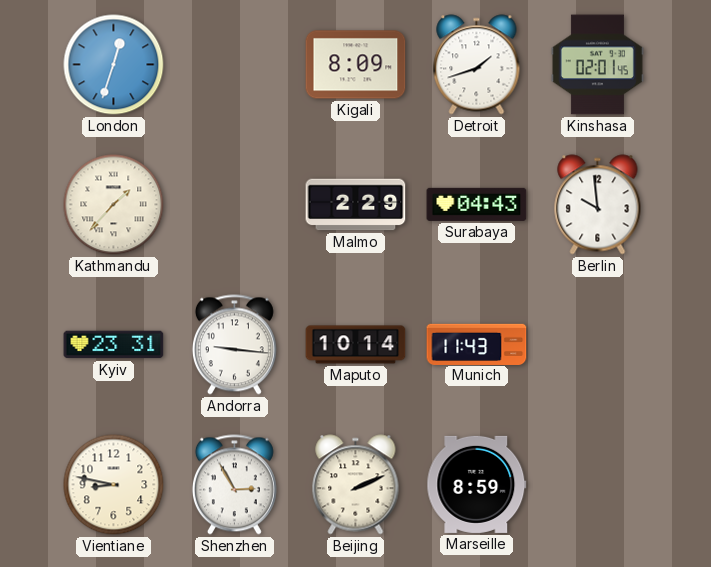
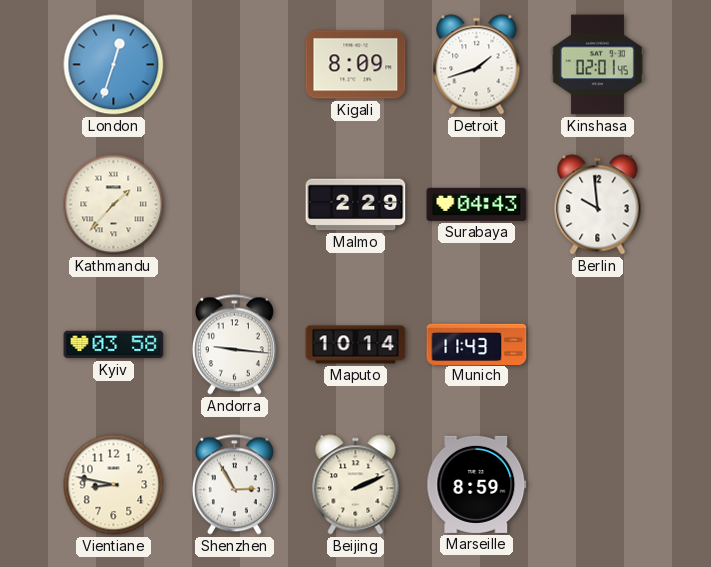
Kyiv: 23:31 -> 03:58
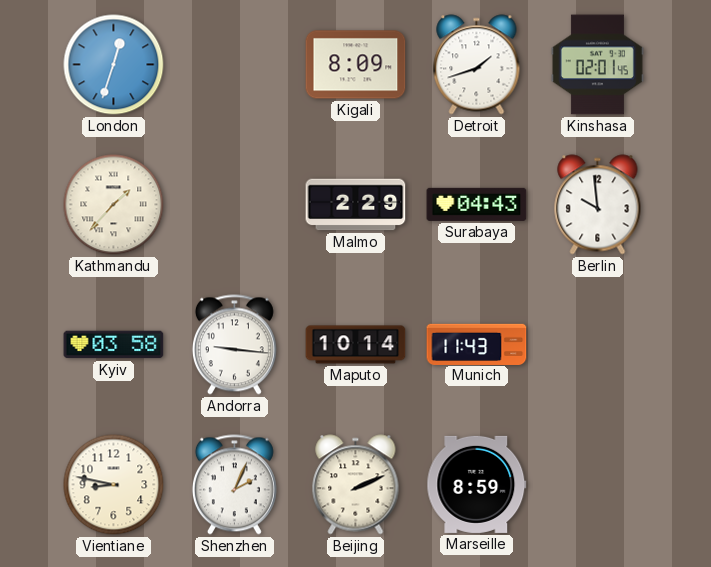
Shenzhen: 2:55 -> 2:04
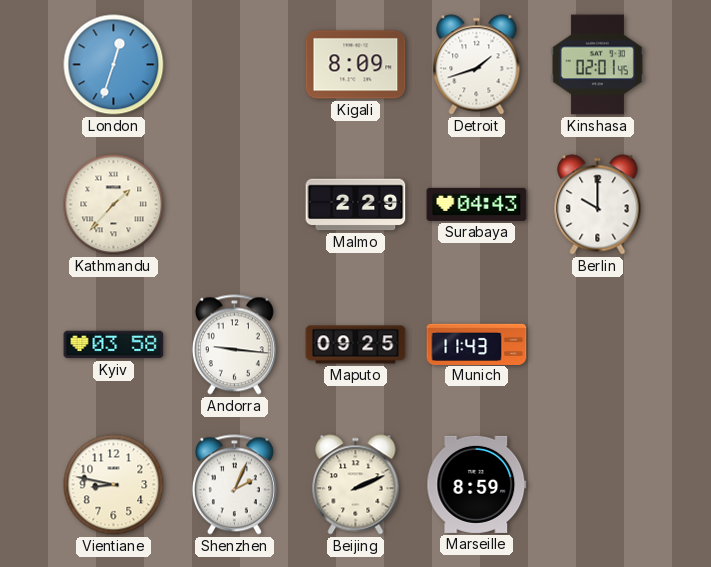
Berlin: 9:59 -> 10:00
Maputo: 10:14 -> 09:25
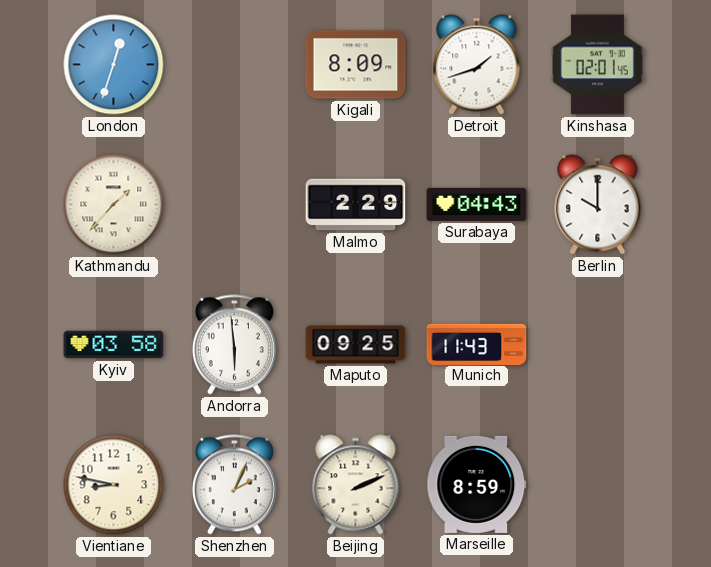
Andorra: 9:16 -> 5:59
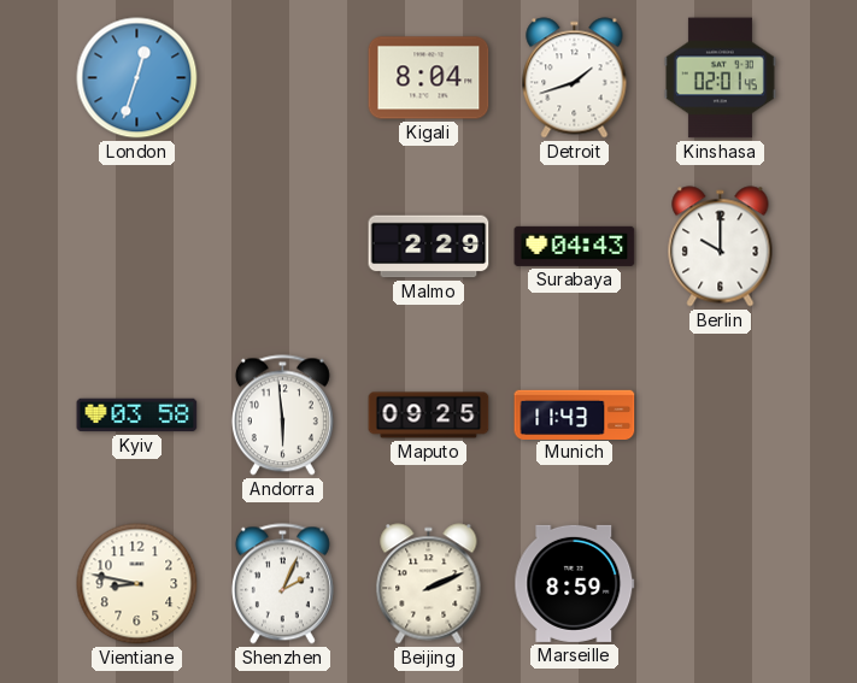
Kigali: 8:09 -> 8:04
Kathmandu: 1:37 -> none
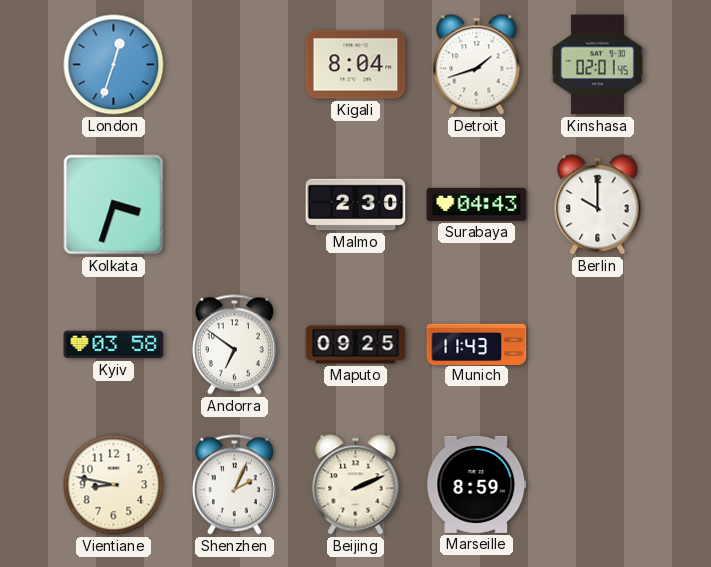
Kolkata: none -> 3:33
Malmo: 2:29 -> 2:30
Andorra: 5:59 -> 6:51
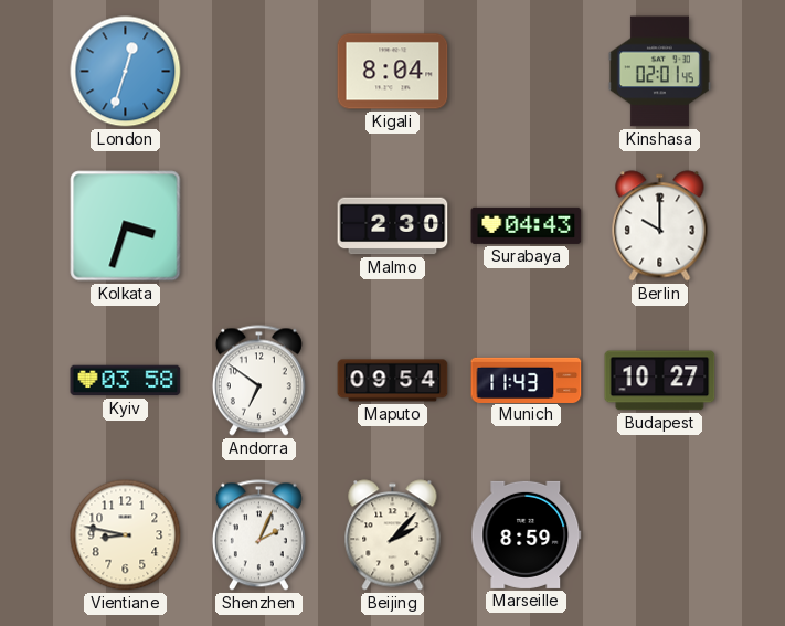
Detroit: 1:42 -> none
Maputo: 09:25 -> 09:54
Budapest: none -> 10:27
Beijing: 2:11 -> 2:07
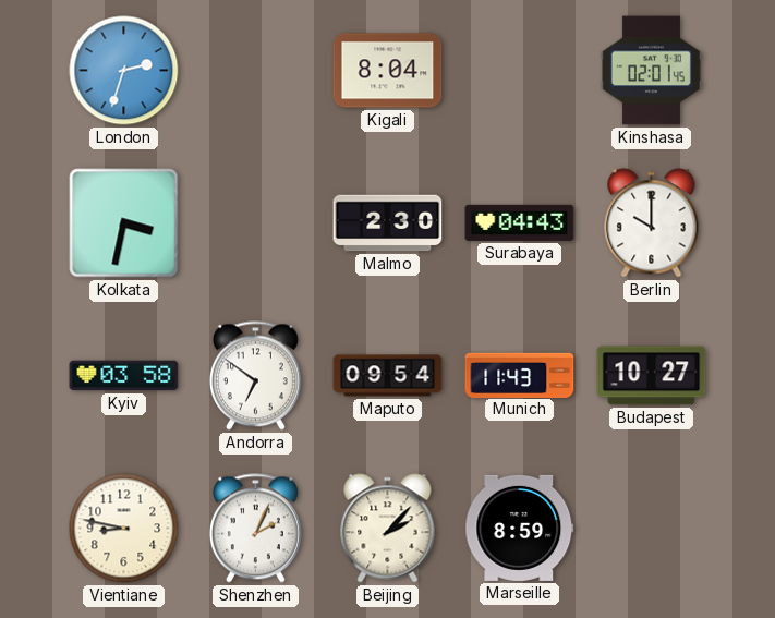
London: 12:33 -> 2:33
Kolkata: 3:33 -> 3:32
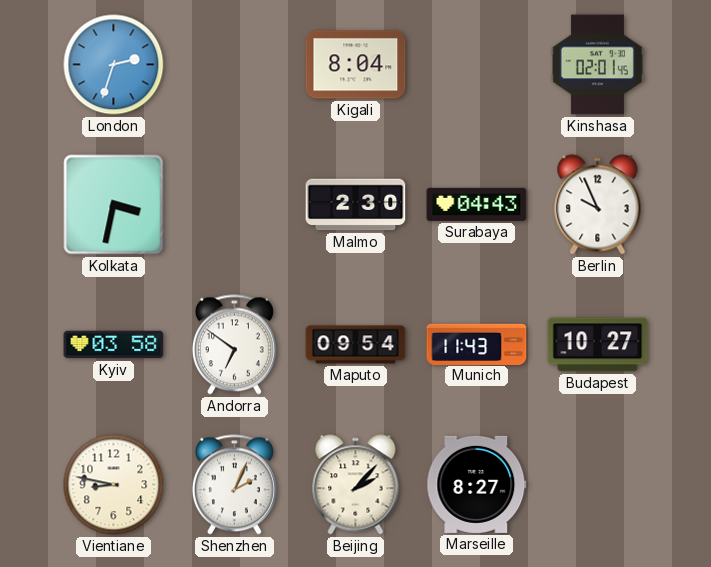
Berlin: 10:00 -> 9:56
Marseille: 8:59 -> 8:27
